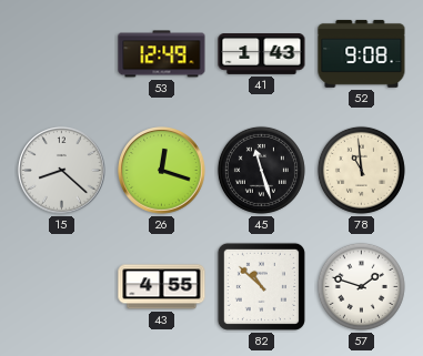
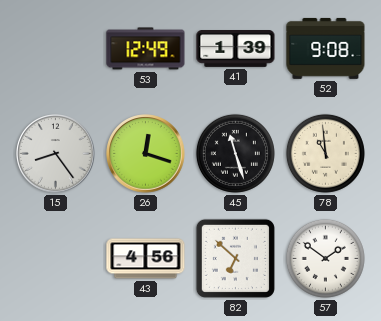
41: 1:43 -> 1:39
15: 8:22 -> 8:24
43: 4:55 -> 4:56
82: 10:52 -> 6:52
57: 1:48 -> 1:51
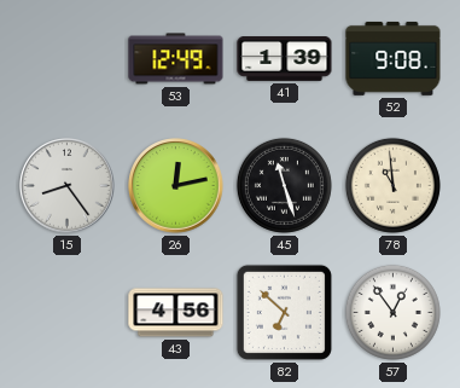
26: 12:18 -> 12:13
57: 1:51 -> 12:54
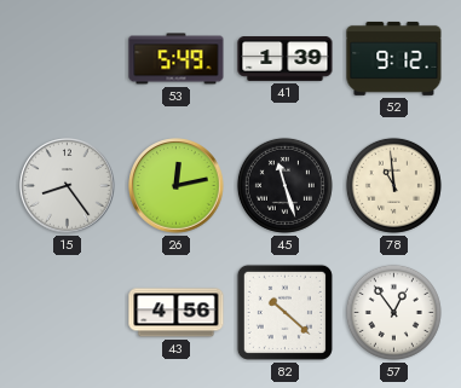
53: 12:49 -> 5:49
52: 9:08 -> 9:12
82: 6:52 -> 10:22
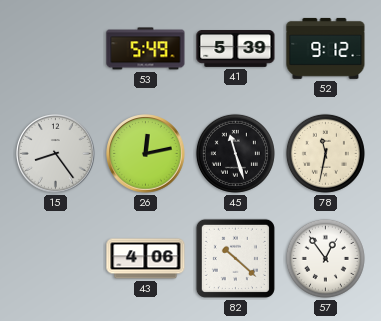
41: 1:39 -> 5:39
78: 10:59 -> 11:32
43: 4:56 -> 4:06
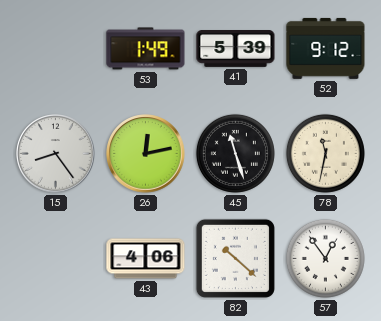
53: 5:49 -> 1:49
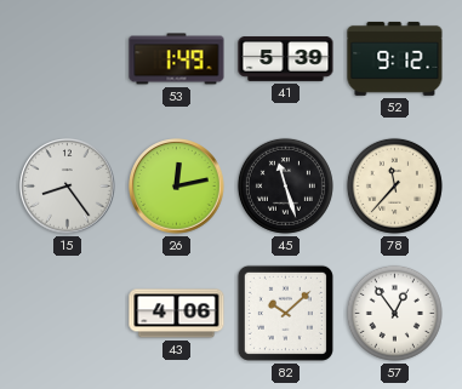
78: 11:32 -> 11:37
82: 10:22 -> 10:08
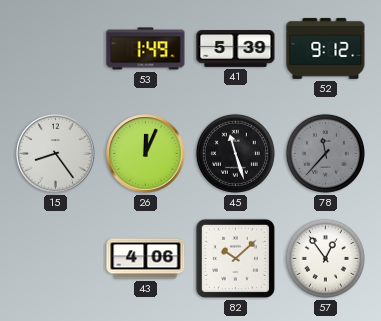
26: 12:13 -> 12:04
78 dial: cream -> grey
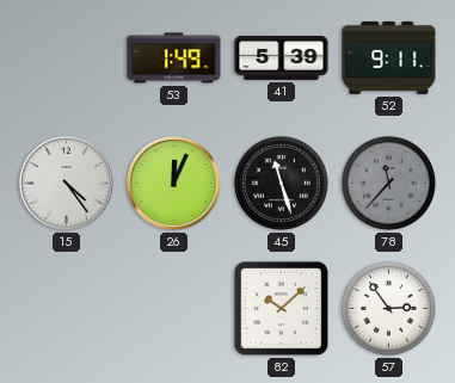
52: 9:12 -> 9:11
15: 8:24 -> 4:24
43: 4:06 -> none
57: 12:54 -> 2:54
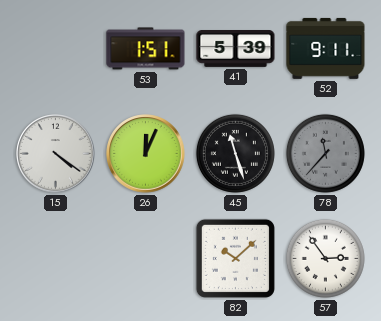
53: 1:49 -> 1:51
15: 4:24 -> 4:21
